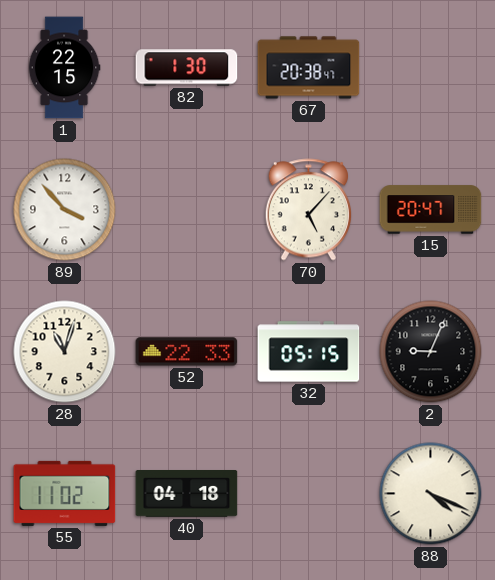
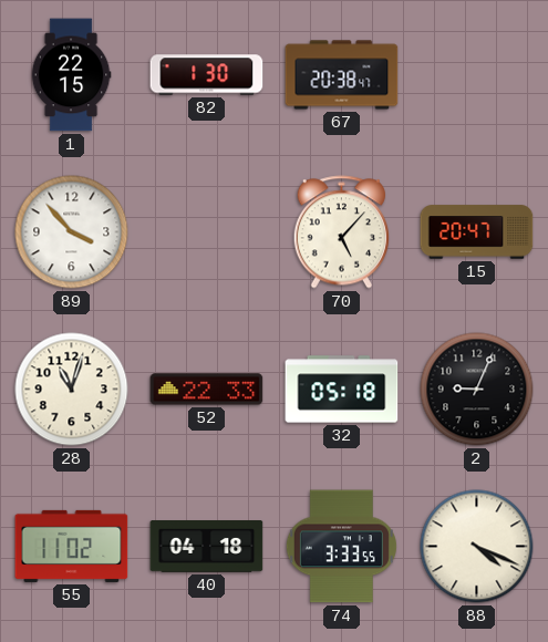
32: 05:15 -> 05:18
74: none -> 3:33
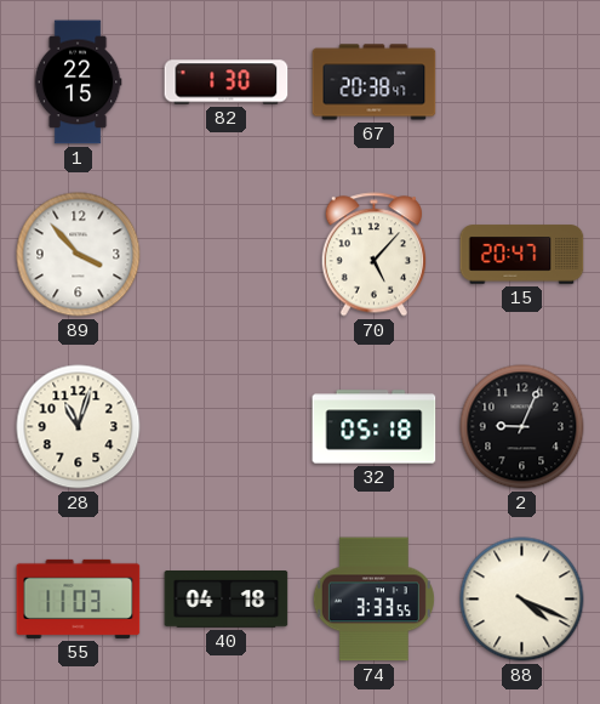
52: 22:33 -> none
55: 11:02 -> 11:03
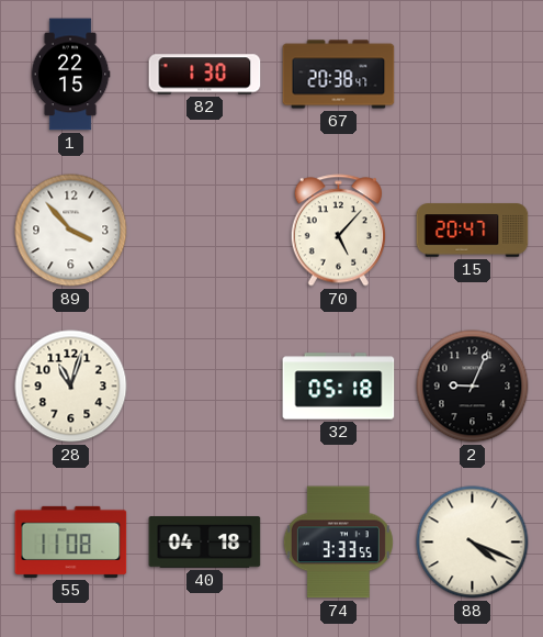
55: 11:03 -> 11:08
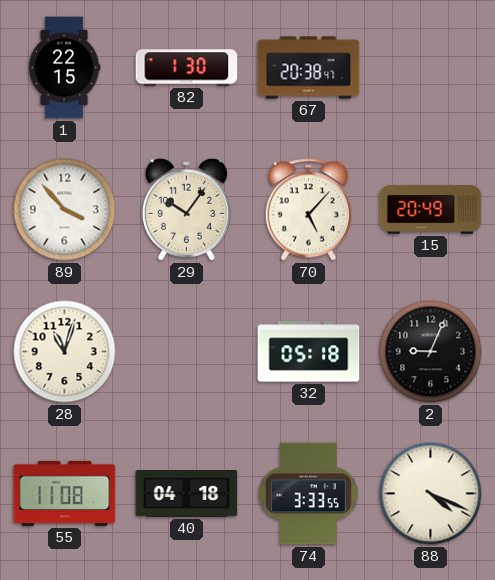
29: none -> 10:06
15: 20:47 -> 20:49
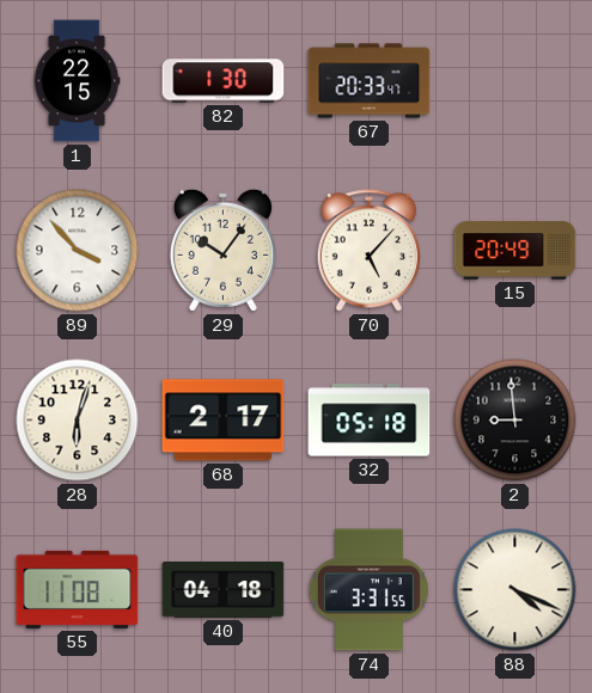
67: 20:38 -> 20:33
28: 11:03 -> 6:03
68: none -> 2:17
2: 9:04 -> 8:59
74: 3:33 -> 3:31
